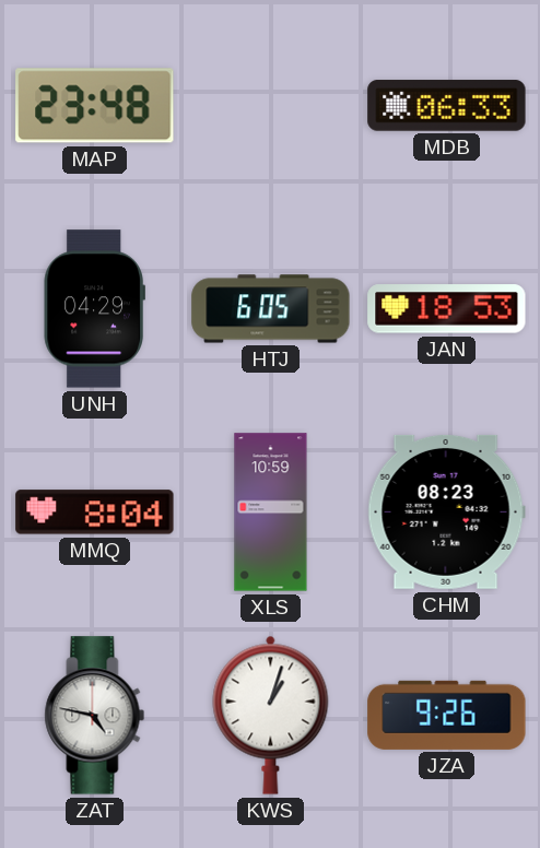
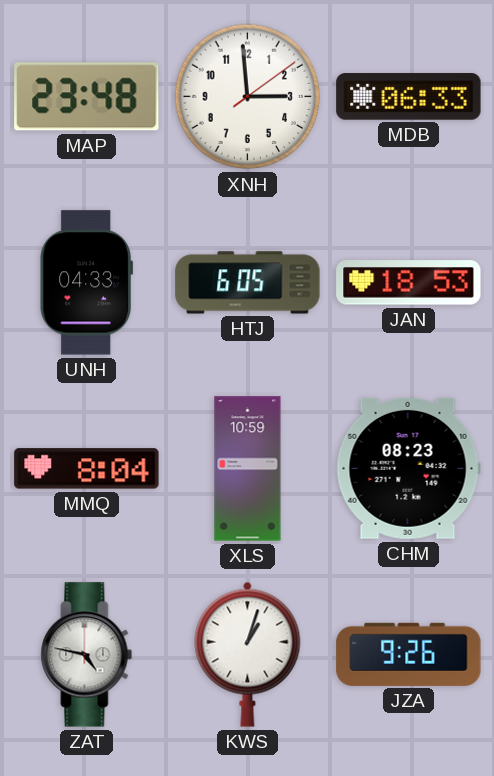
XNH: none -> 2:59
UNH: 04:29 -> 04:33
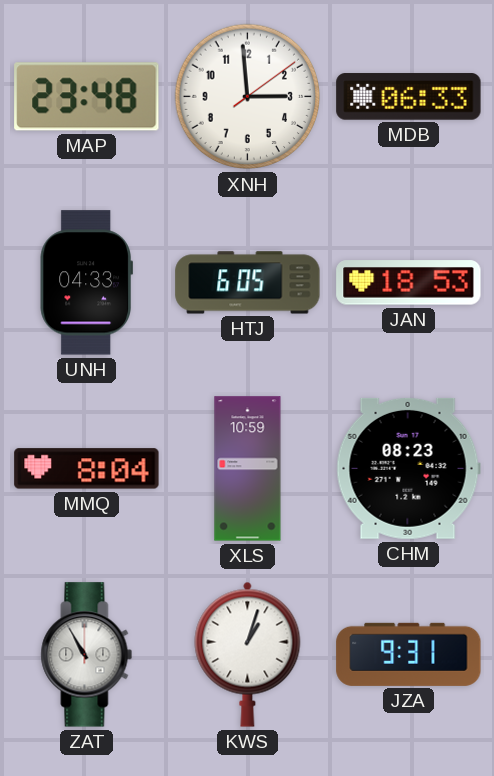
ZAT: 4:47 -> 10:55
JZA: 9:26 -> 9:31
